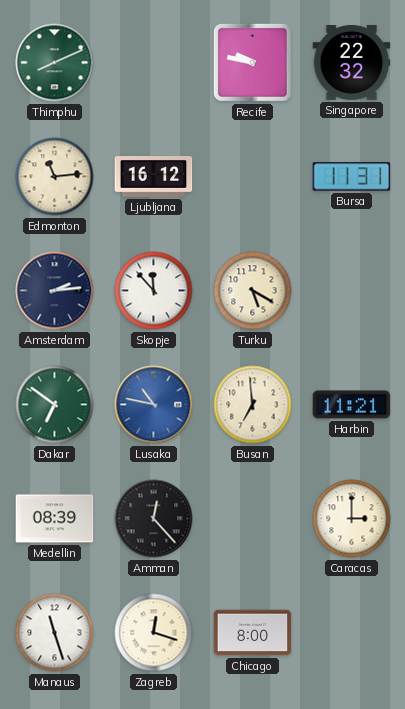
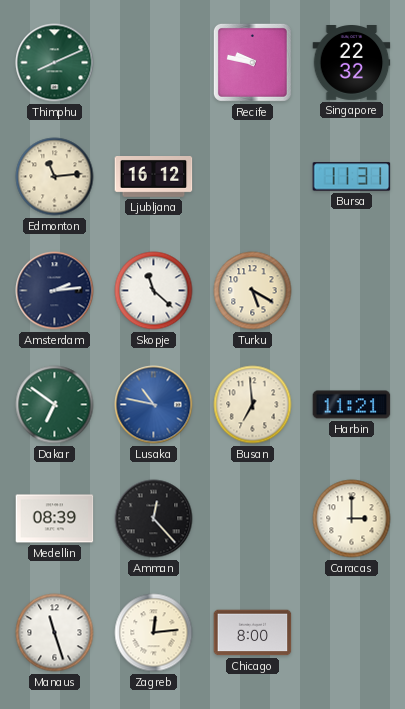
Skopje: 11:53 -> 11:22
Zagreb: 12:18 -> 12:14
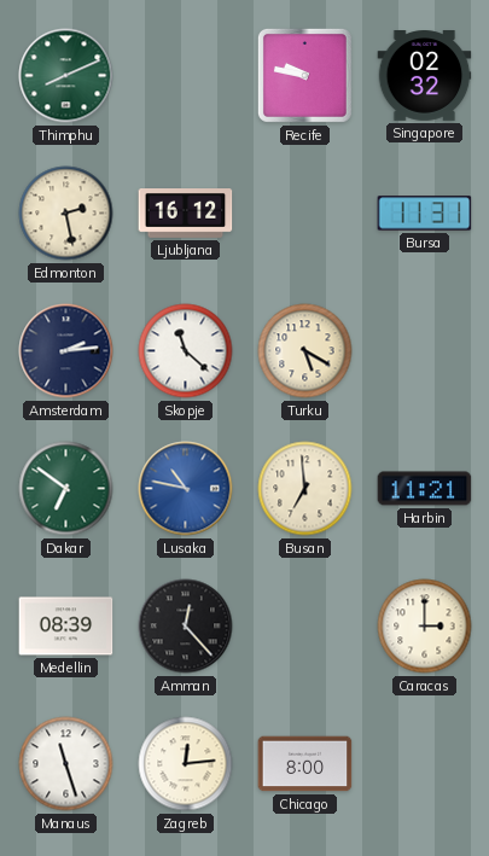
Singapore: 22:32 -> 02:32
Edmonton: 11:14 -> 2:28
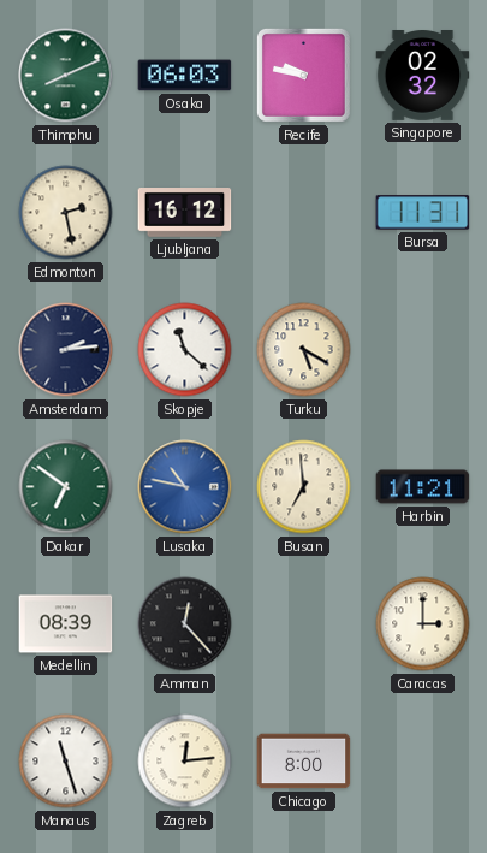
Osaka: none -> 06:03
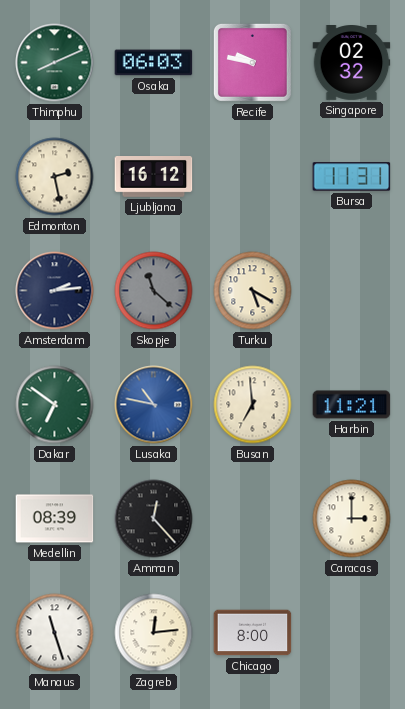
Skopje dial: white -> grey
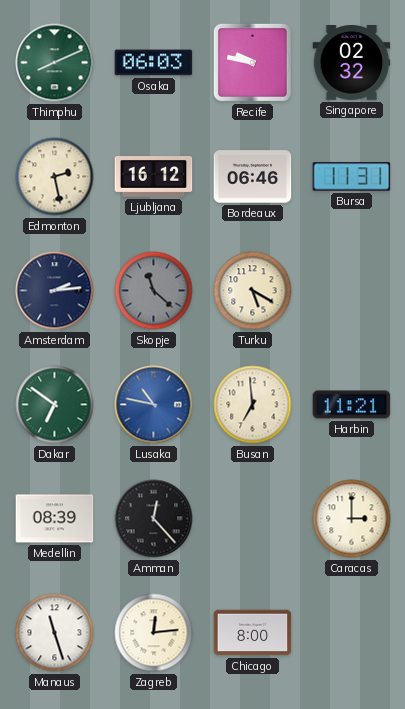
Bordeaux: none -> 06:46
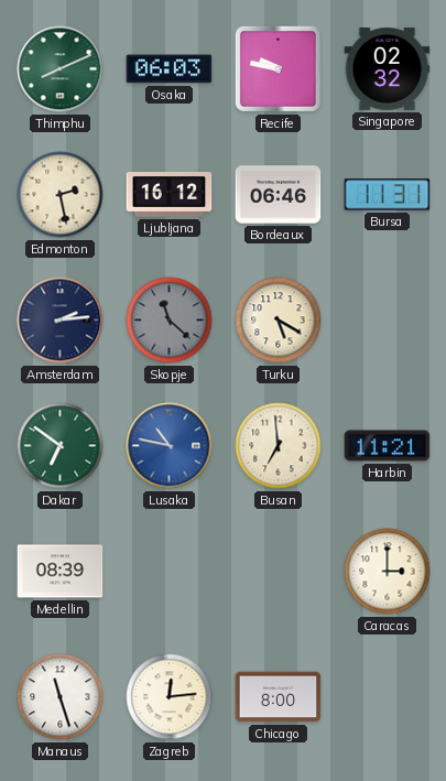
Amman: 12:23 -> none
